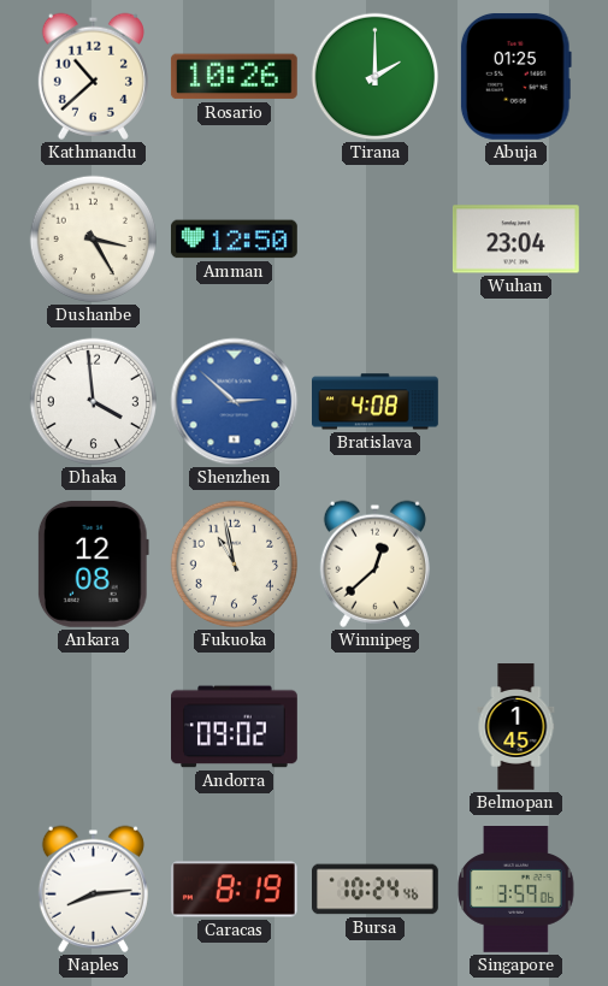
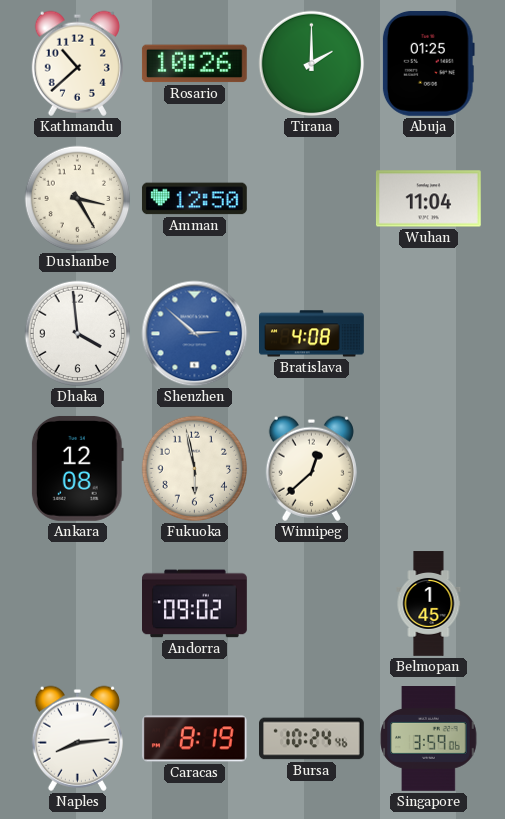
Wuhan: 23:04 -> 11:04
Fukuoka: 10:58 -> 5:58
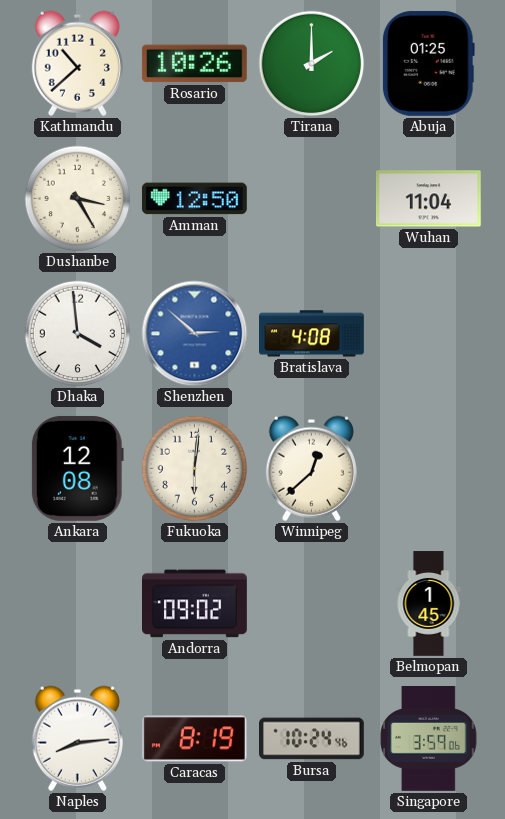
Fukuoka: 5:58 -> 6:01
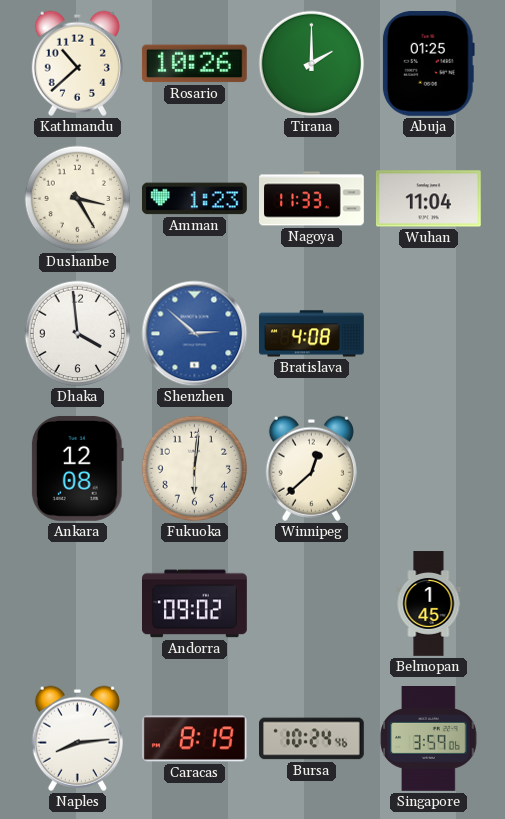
Amman: 12:50 -> 1:23
Nagoya: none -> 11:33
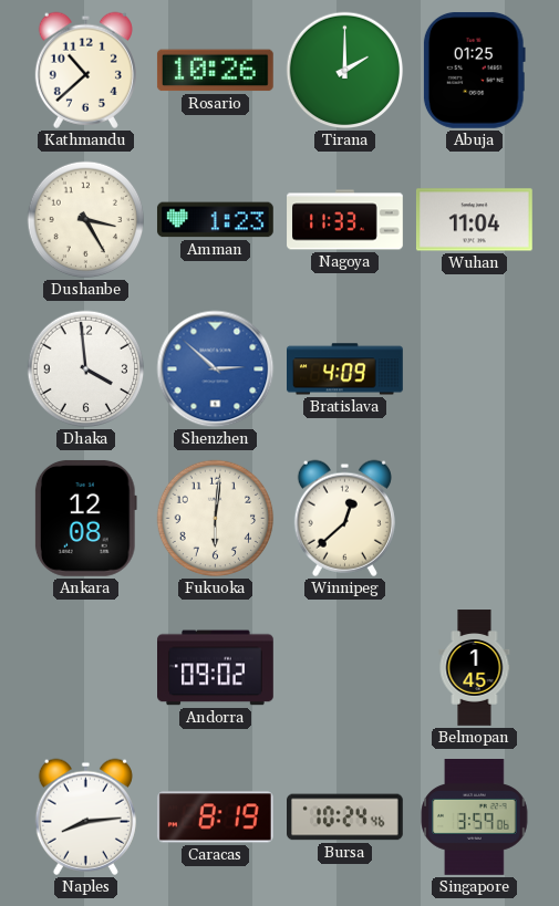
Bratislava: 4:08 -> 4:09
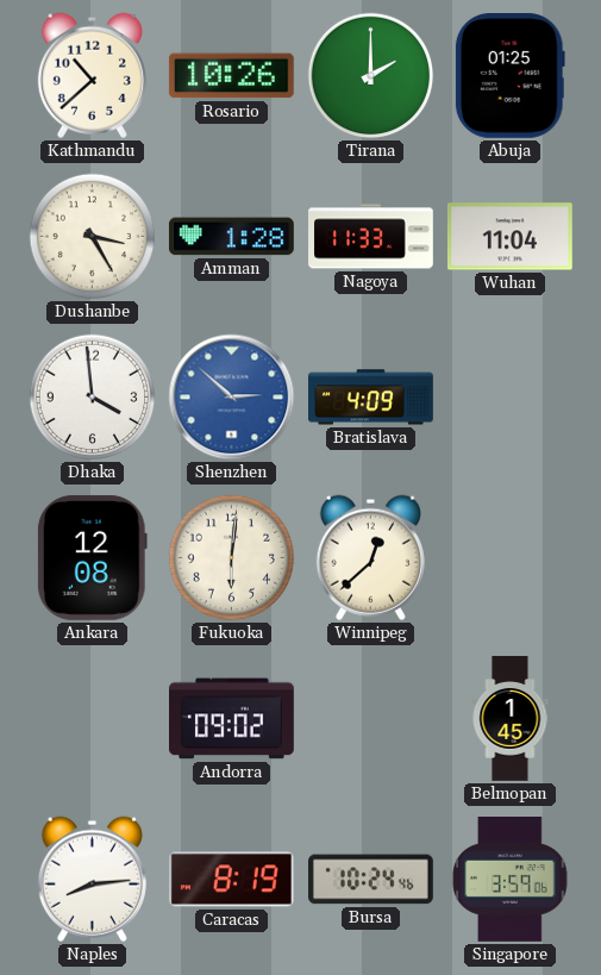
Amman: 1:23 -> 1:28
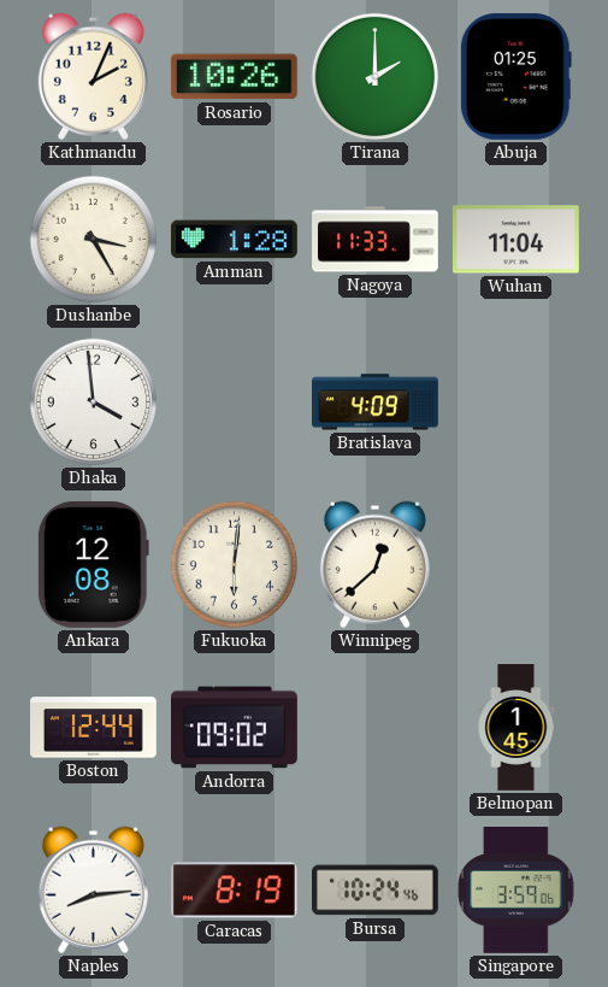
Kathmandu: 10:38 -> 2:04
Shenzhen: 2:52 -> none
Boston: none -> 12:44
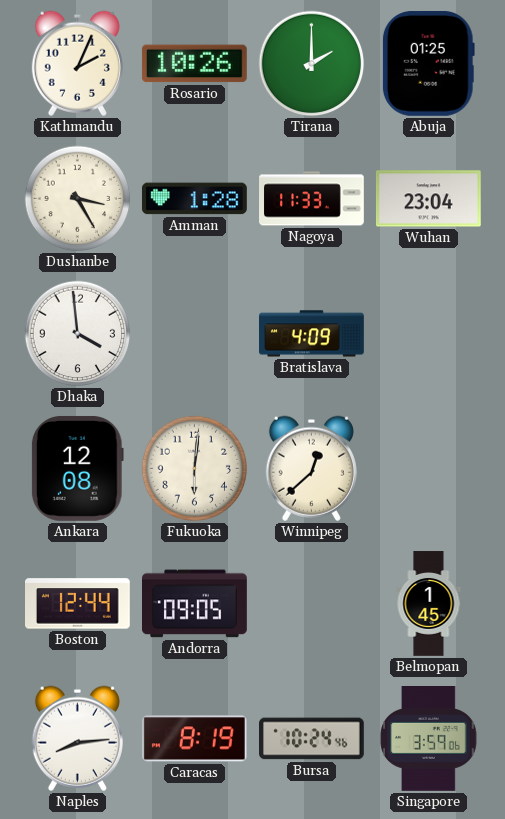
Wuhan: 11:04 -> 23:04
Andorra: 09:02 -> 09:05
